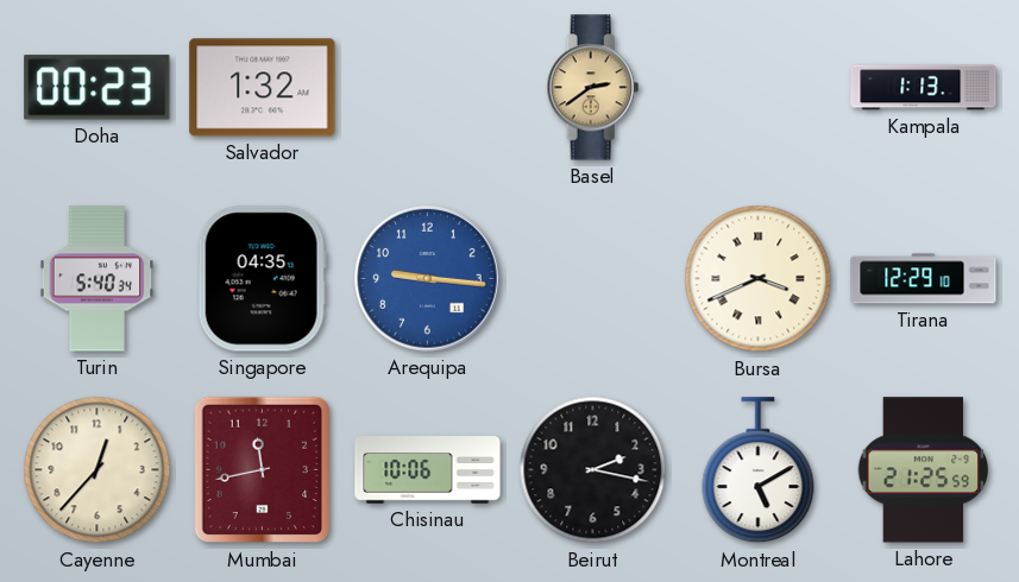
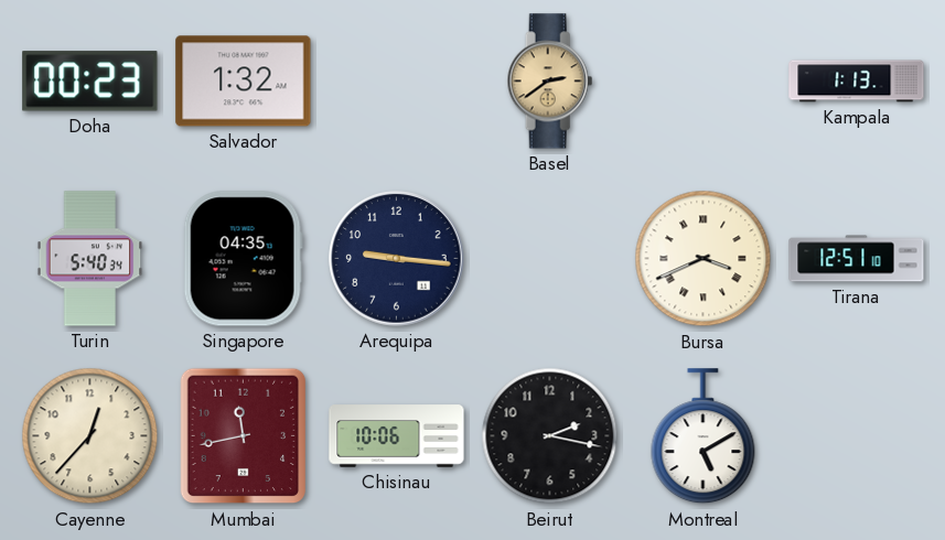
Arequipa dial: blue -> navy
Tirana: 12:29 -> 12:51
Lahore: 21:25 -> none
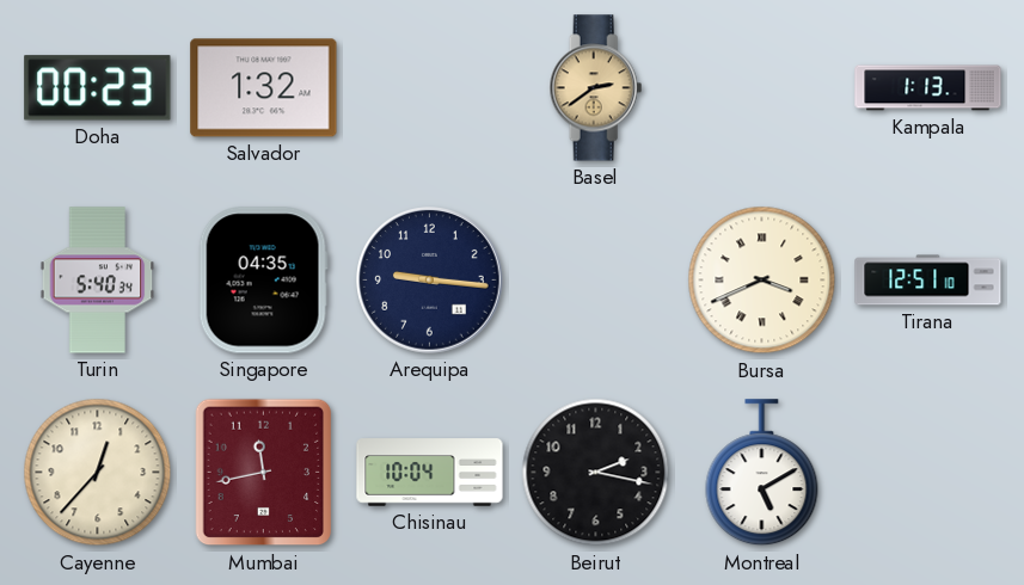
Chisinau: 10:06 -> 10:04
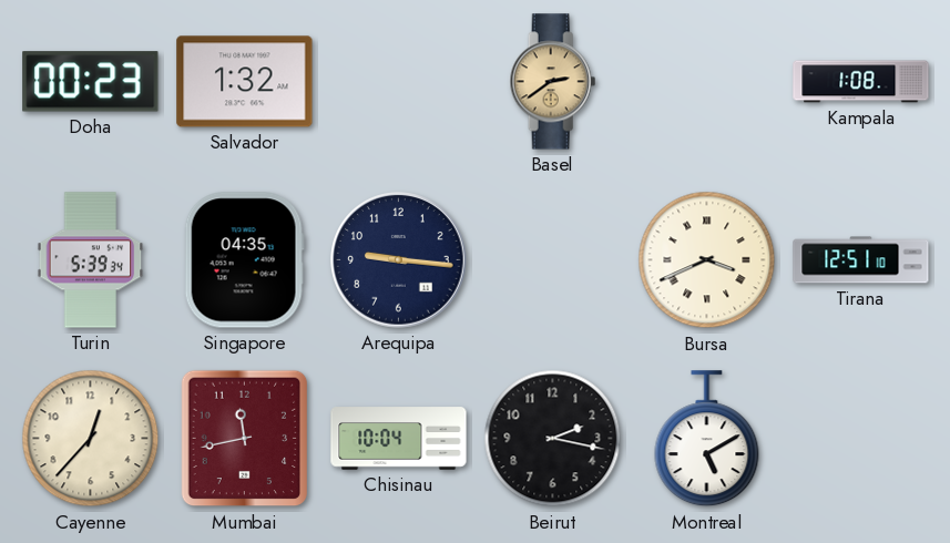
Kampala: 1:13 -> 1:08
Turin: 5:40 -> 5:39
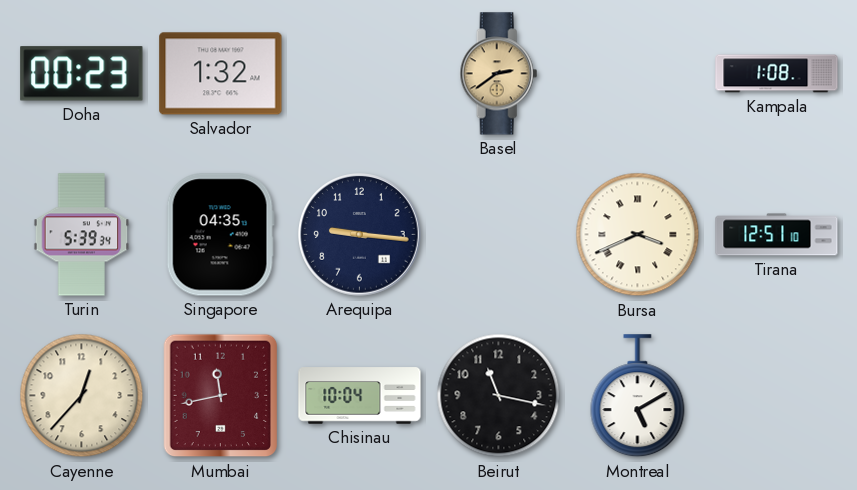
Beirut: 2:17 -> 11:17
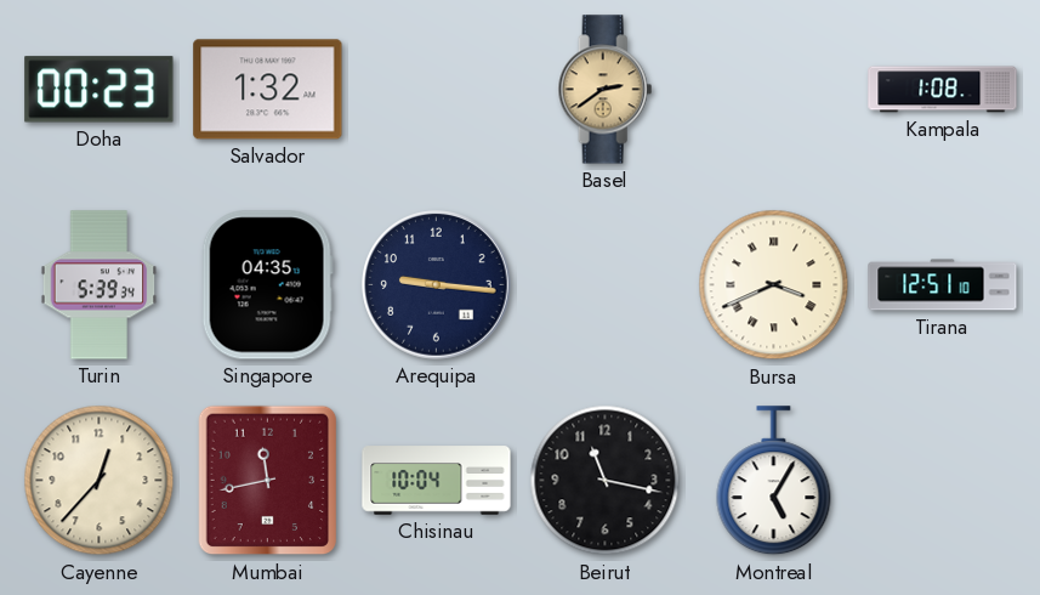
Montreal: 5:10 -> 5:05
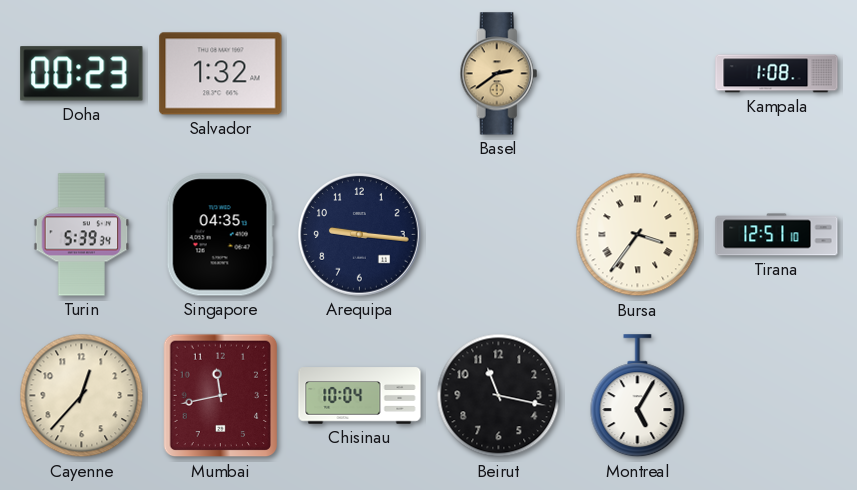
Bursa: 3:41 -> 3:36
